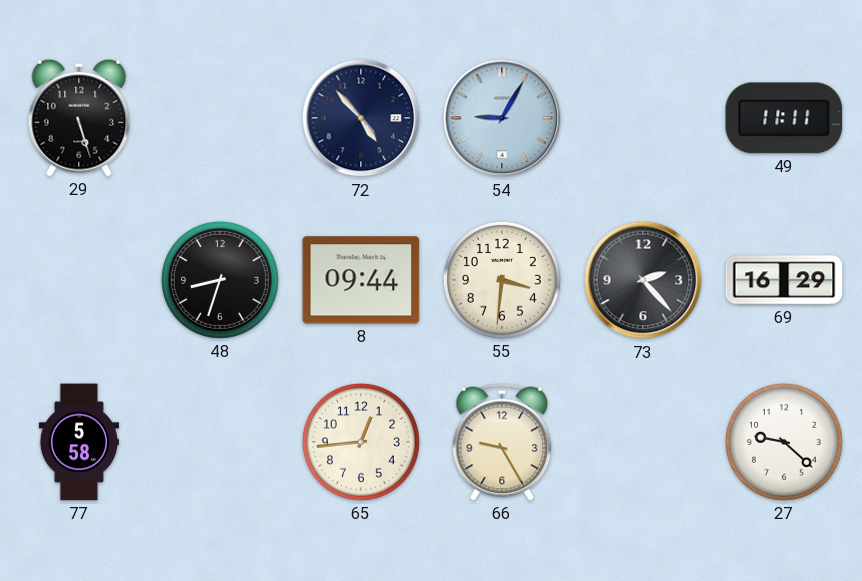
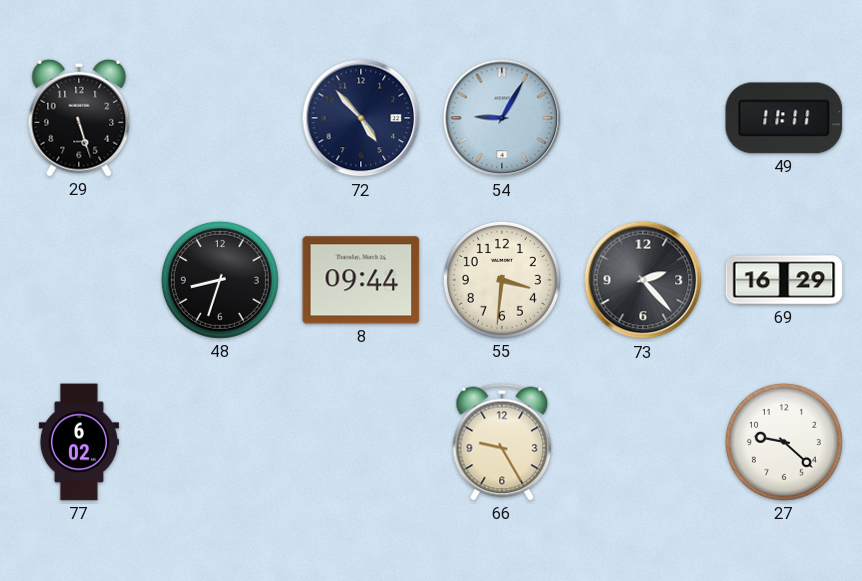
77: 5:58 -> 6:02
65: 12:44 -> none
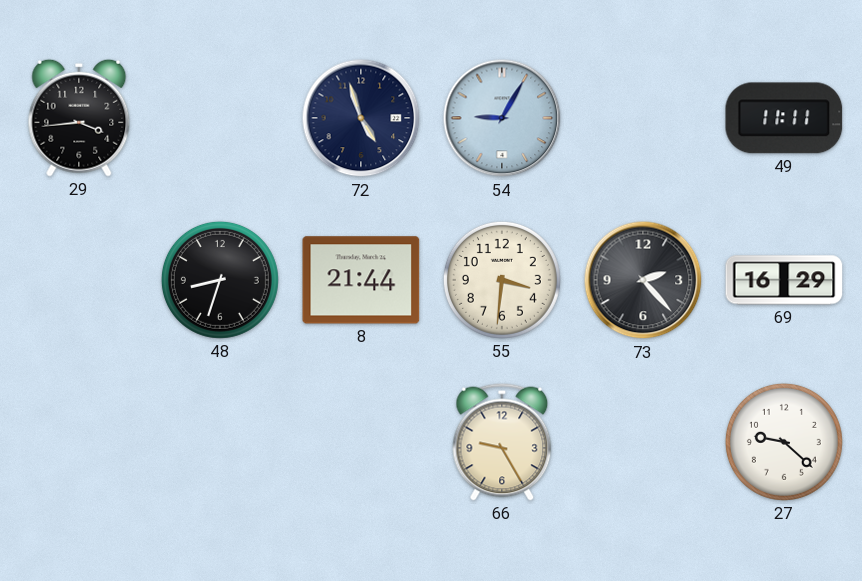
29: 5:27 -> 3:44
72: 4:53 -> 4:57
8: 09:44 -> 21:44
77: 6:02 -> none
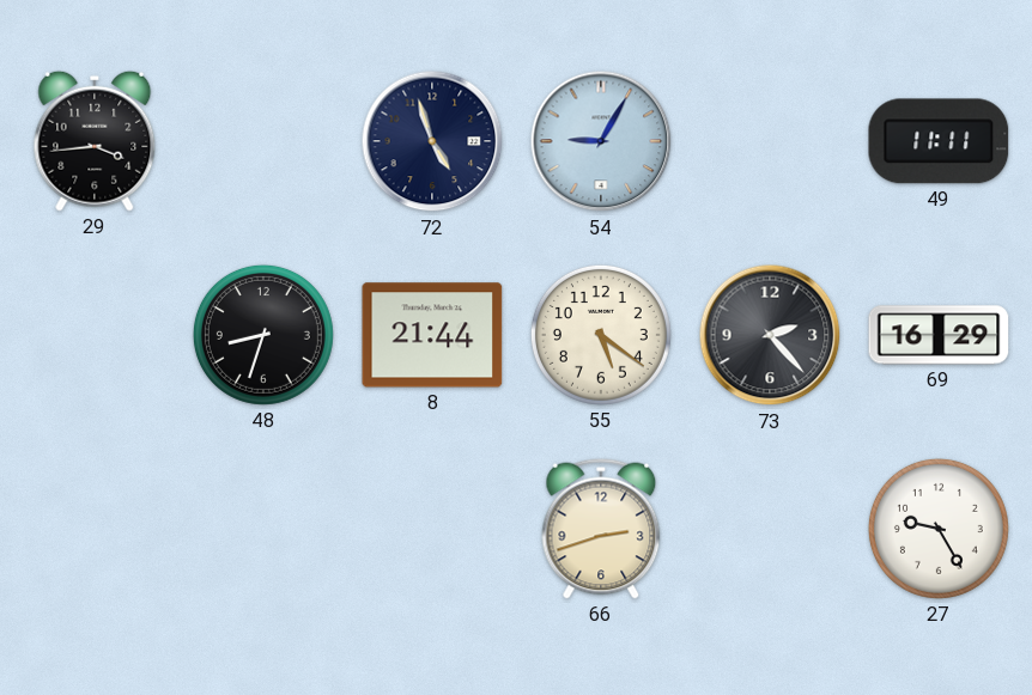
55: 3:31 -> 5:21
66: 9:25 -> 2:42
27: 9:22 -> 9:25
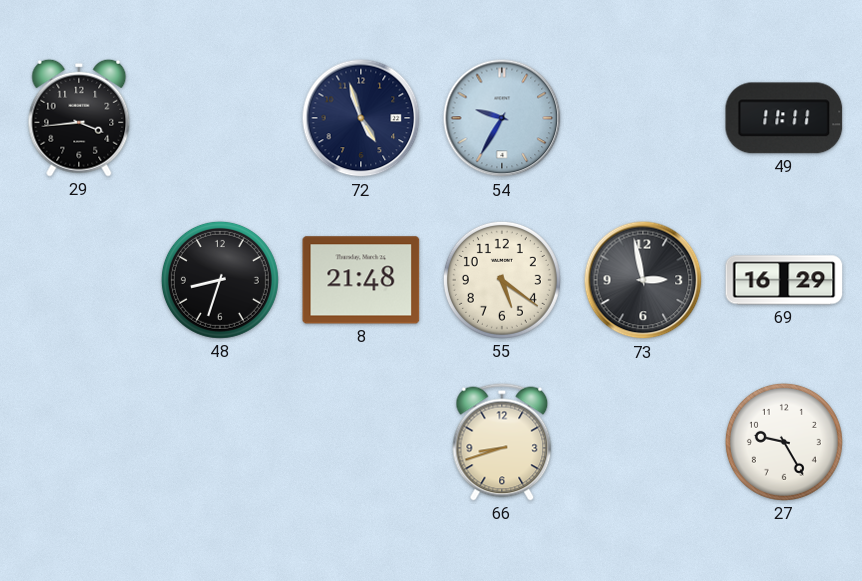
54: 9:05 -> 9:35
8: 21:44 -> 21:48
73: 2:23 -> 2:58
66: 2:42 -> 8:42
